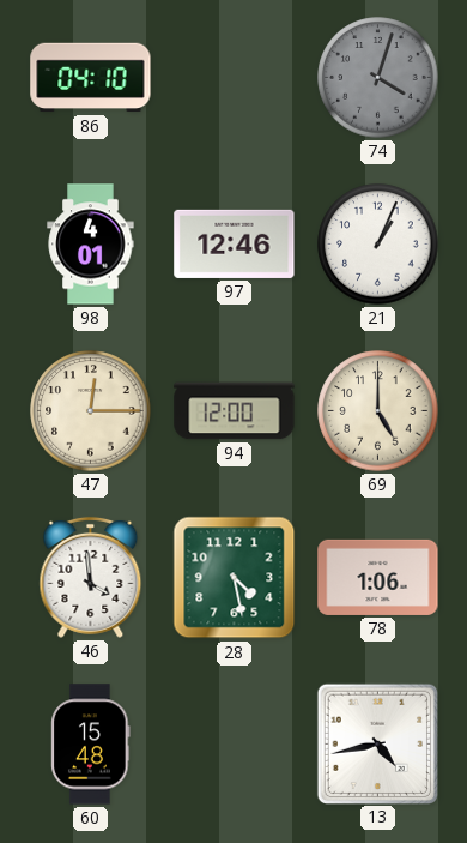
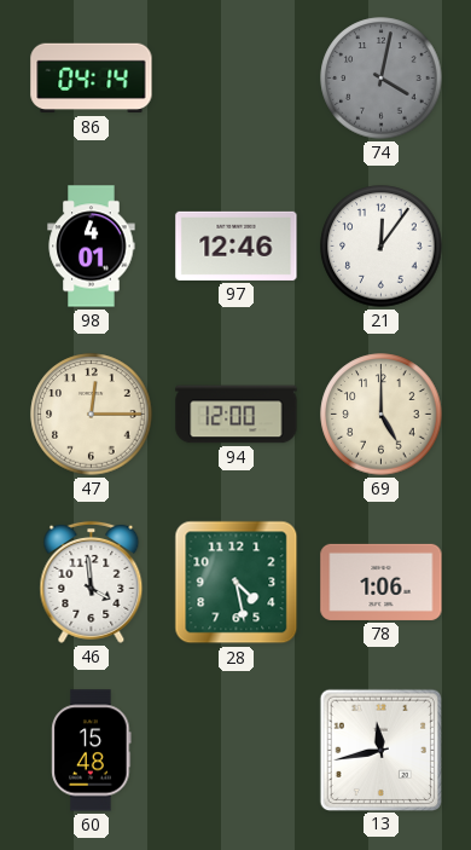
86: 04:10 -> 04:14
74: 4:03 -> 4:02
21: 1:04 -> 12:06
13: 4:43 -> 11:43
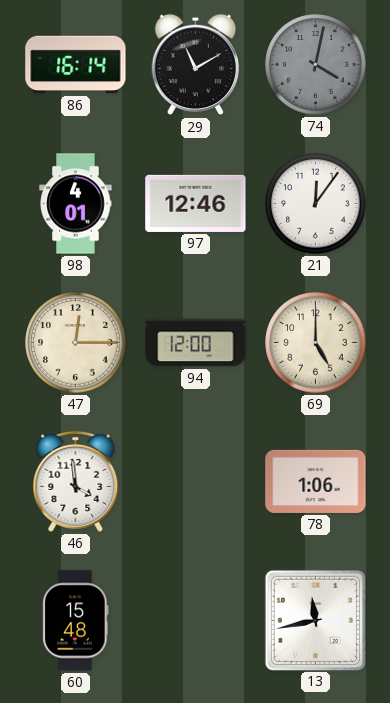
86: 04:14 -> 16:14
29: none -> 11:10
28: 4:28 -> none
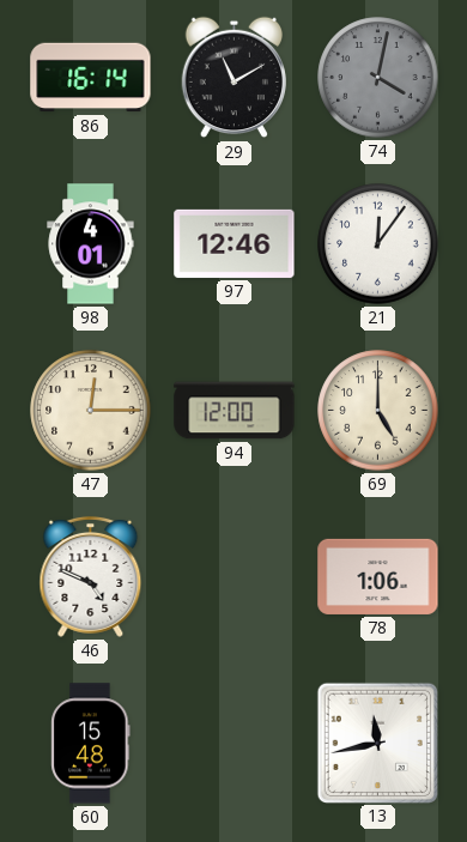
46: 3:59 -> 4:49
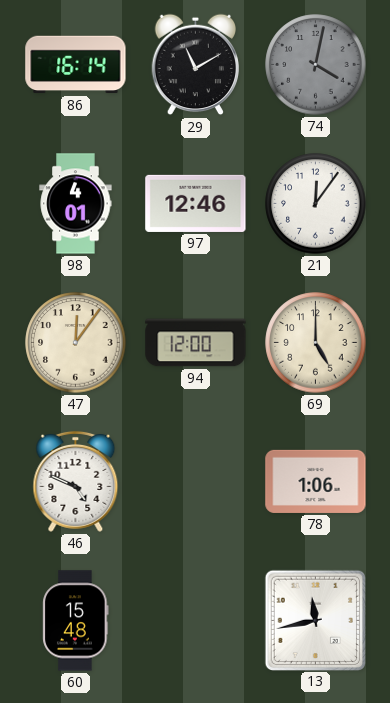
47: 12:15 -> 12:06
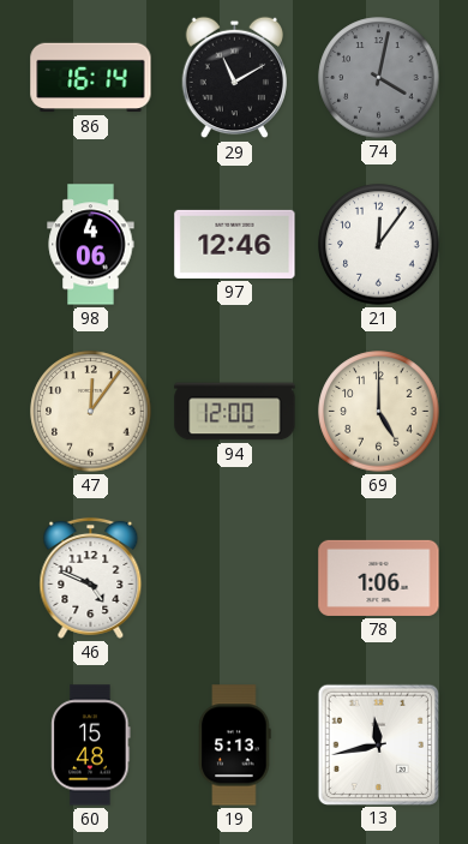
98: 4:01 -> 4:06
19: none -> 5:13
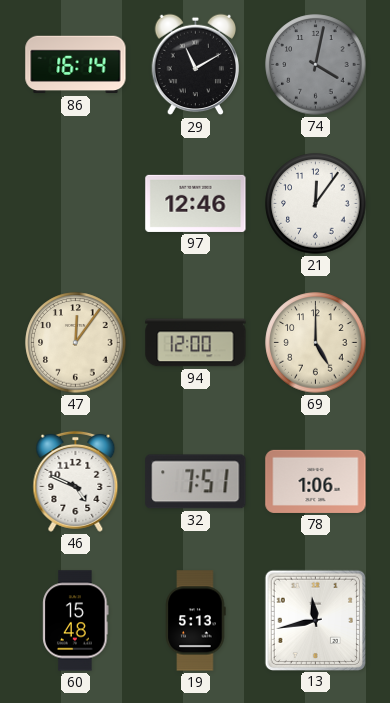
98: 4:06 -> none
32: none -> 7:51
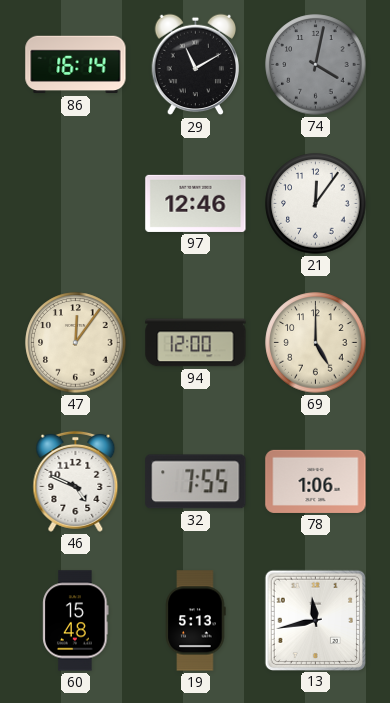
32: 7:51 -> 7:55
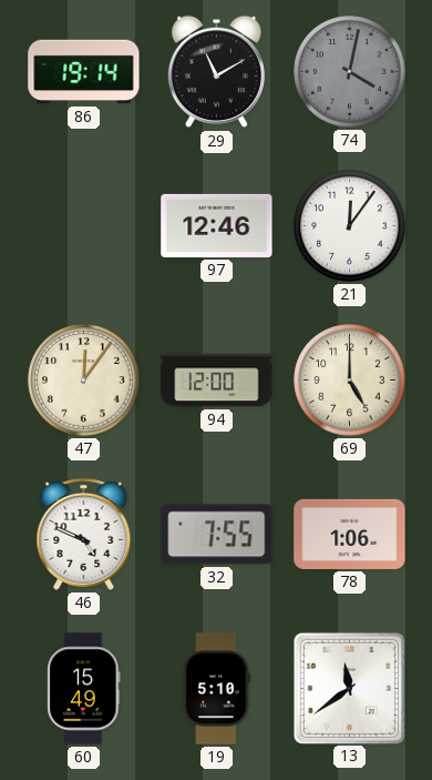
86: 16:14 -> 19:14
60: 15:48 -> 15:49
19: 5:13 -> 5:10
13: 11:43 -> 11:39
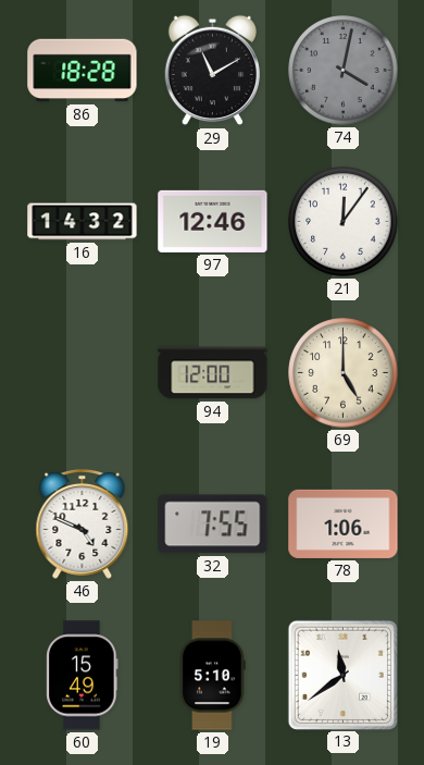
86: 19:14 -> 18:28
16: none -> 14:32
47: 12:06 -> none
